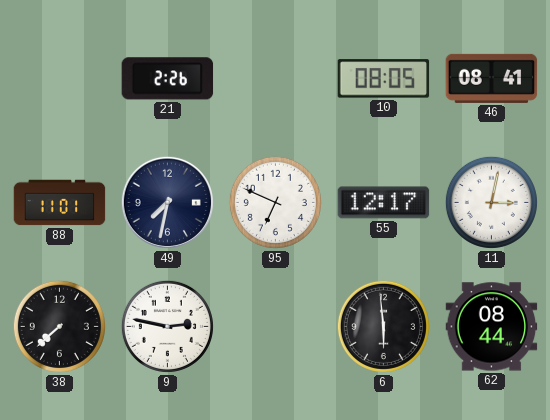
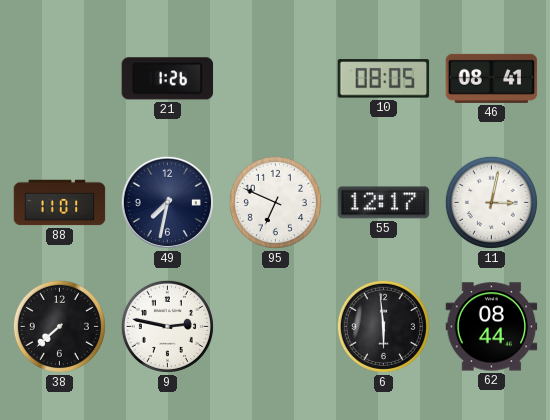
21: 2:26 -> 1:26
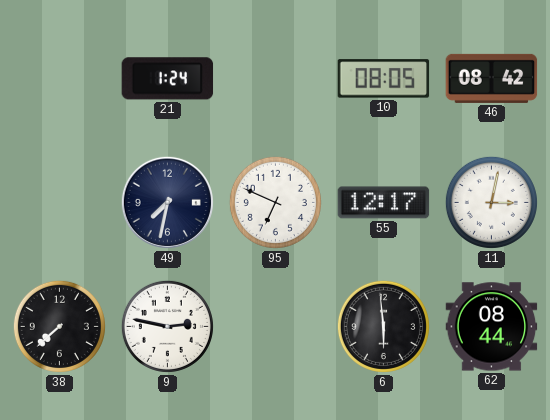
21: 1:26 -> 1:24
46: 08:41 -> 08:42
88: 11:01 -> none
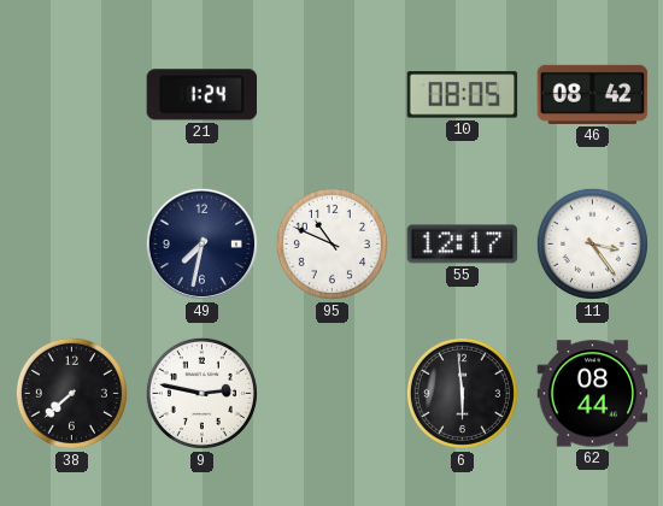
95: 6:49 -> 10:49
11: 3:02 -> 3:24
